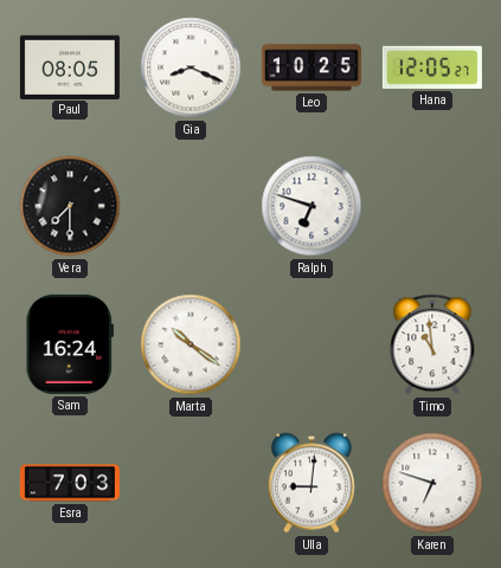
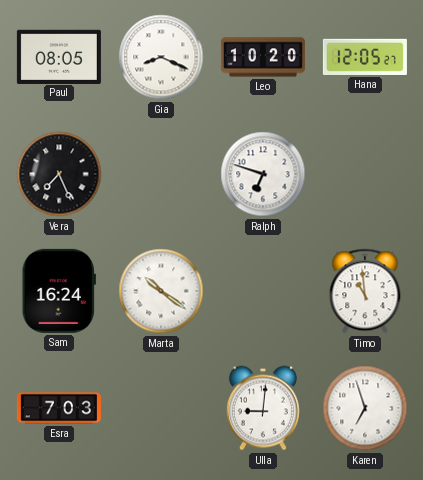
Leo: 10:25 -> 10:20
Vera: 7:30 -> 7:26
Karen: 6:48 -> 6:57
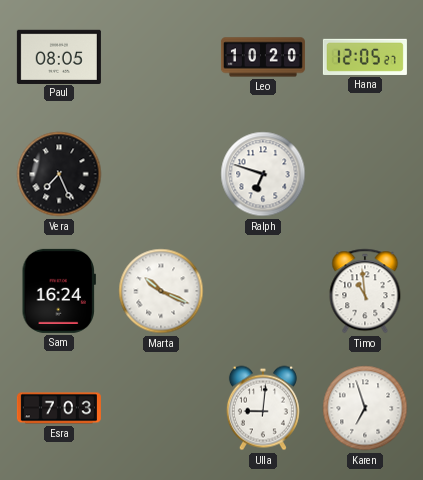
Gia: 8:19 -> none
Marta: 10:21 -> 10:19
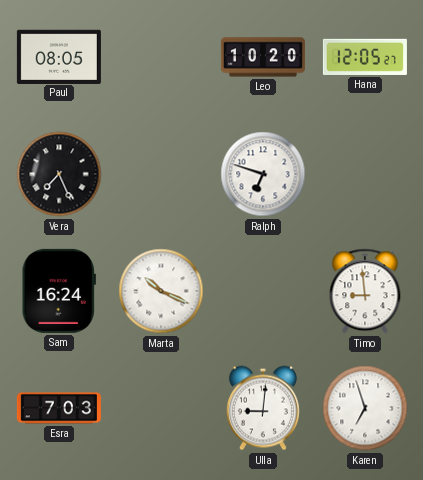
Timo: 10:59 -> 8:59
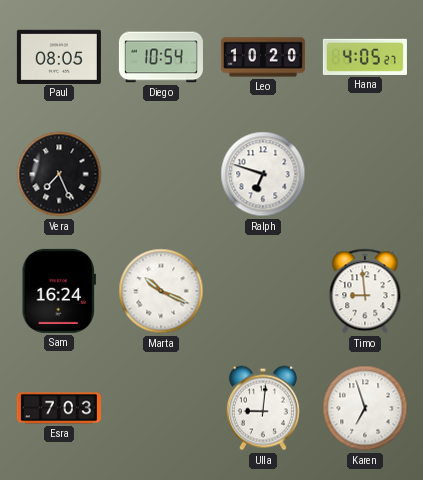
Diego: none -> 10:54
Hana: 12:05 -> 4:05
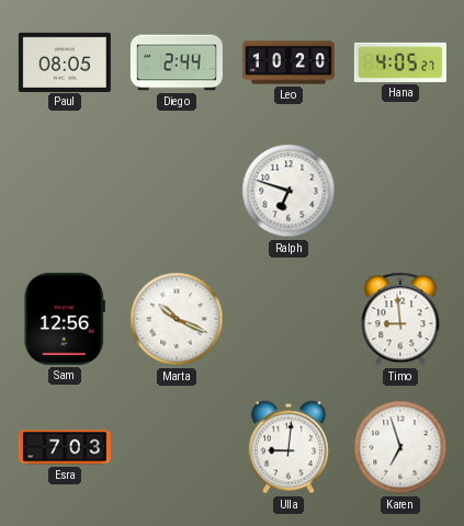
Diego: 10:54 -> 2:44
Vera: 7:26 -> none
Sam: 16:24 -> 12:56
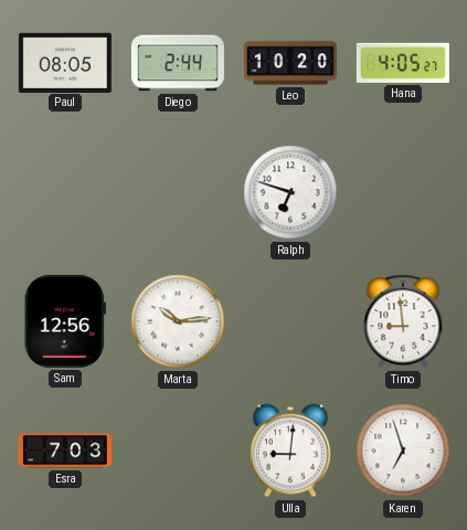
Marta: 10:19 -> 10:14
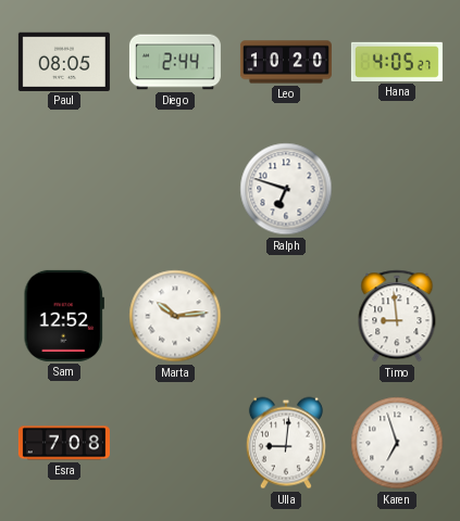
Sam: 12:56 -> 12:52
Esra: 7:03 -> 7:08
